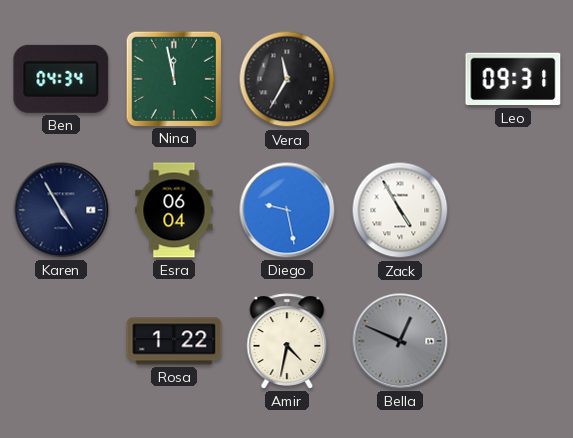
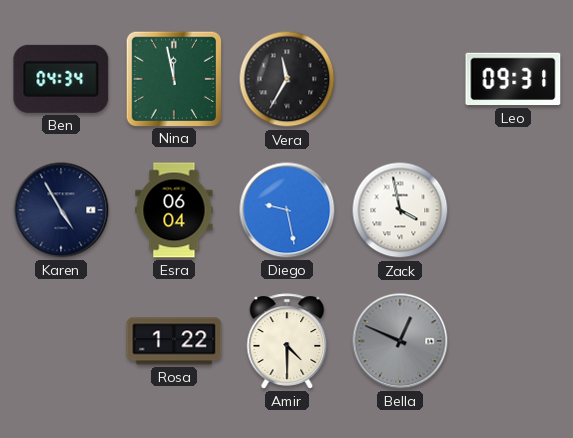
Zack: 4:55 -> 3:58
Amir: 4:32 -> 4:30
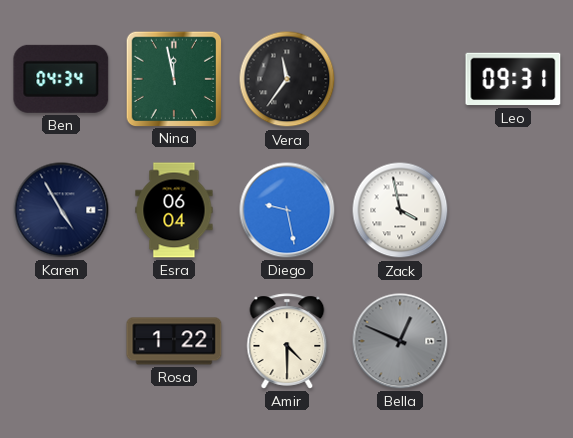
Vera: 11:35 -> 11:36
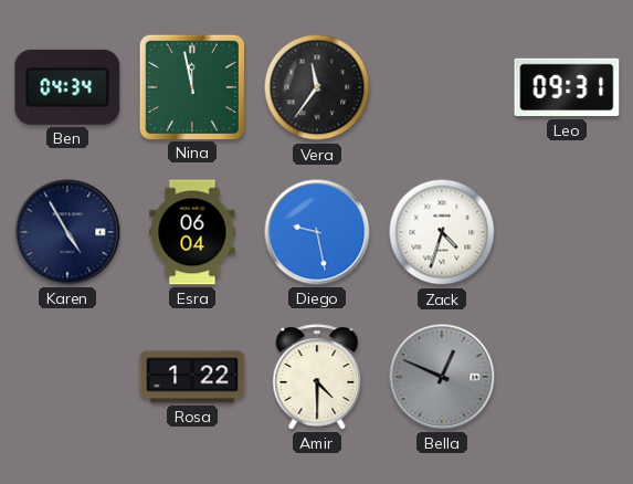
Zack: 3:58 -> 4:33
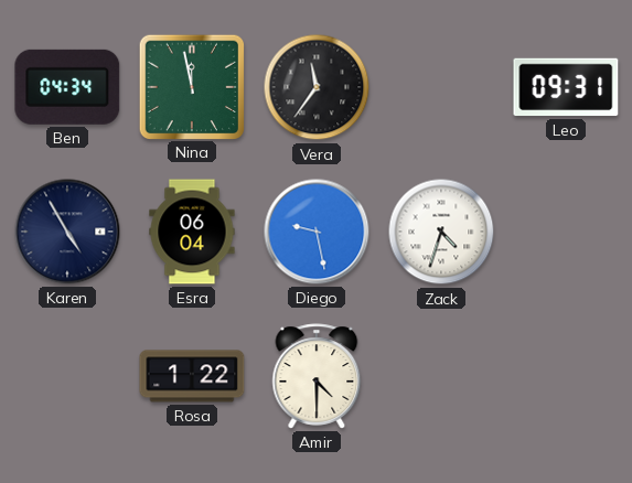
Bella: 12:49 -> none
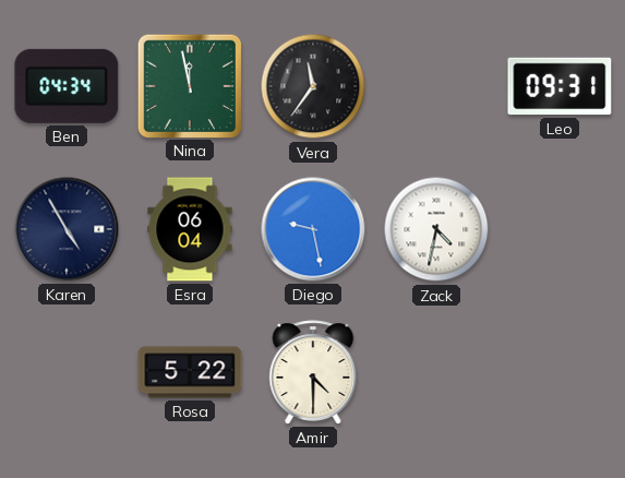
Zack: 4:33 -> 4:32
Rosa: 1:22 -> 5:22
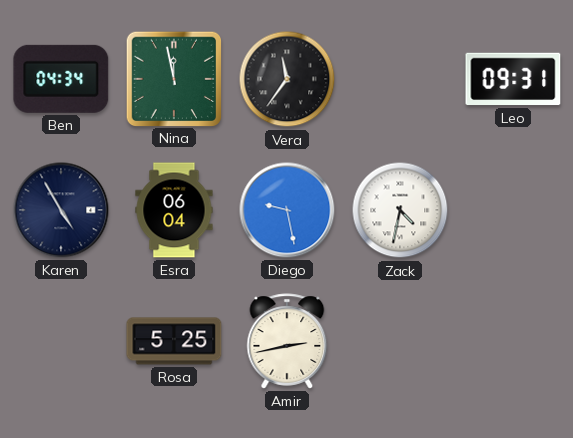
Rosa: 5:22 -> 5:25
Amir: 4:30 -> 2:43
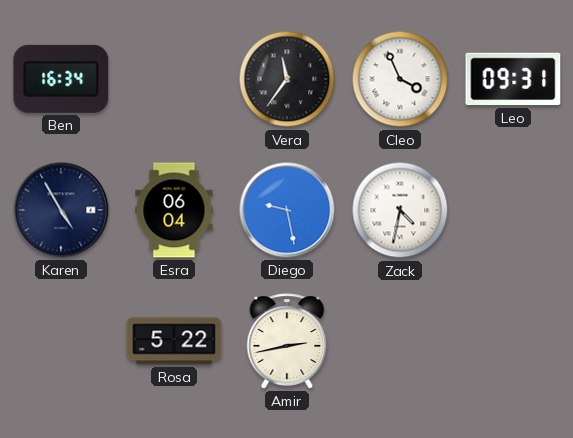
Ben: 04:34 -> 16:34
Nina: 11:58 -> none
Cleo: none -> 3:56
Rosa: 5:25 -> 5:22
